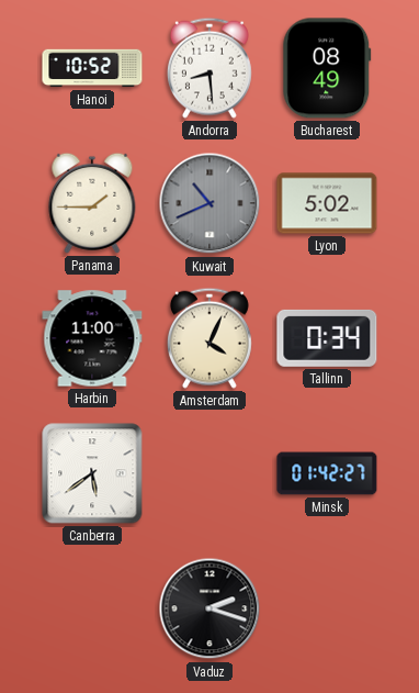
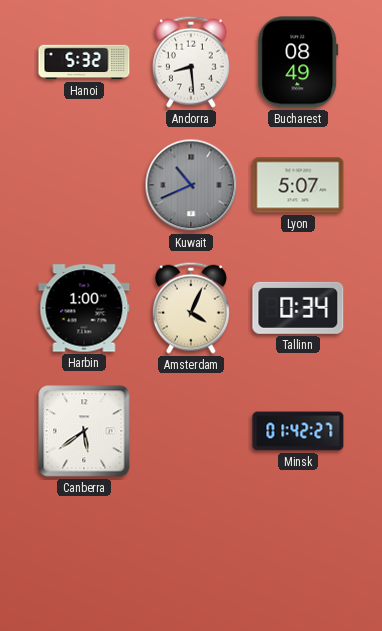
Hanoi: 10:52 -> 5:32
Panama: 1:45 -> none
Lyon: 5:02 -> 5:07
Harbin: 11:00 -> 1:00
Vaduz: 2:18 -> none
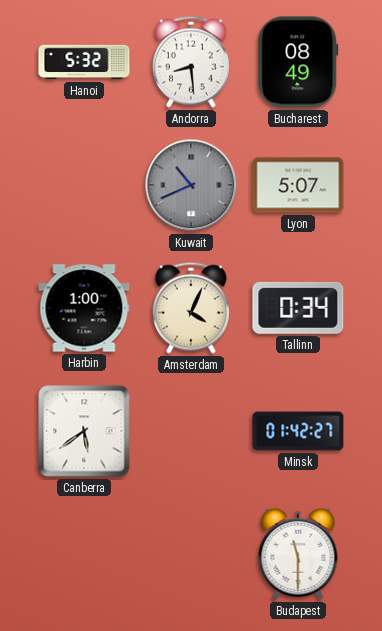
Budapest: none -> 11:30
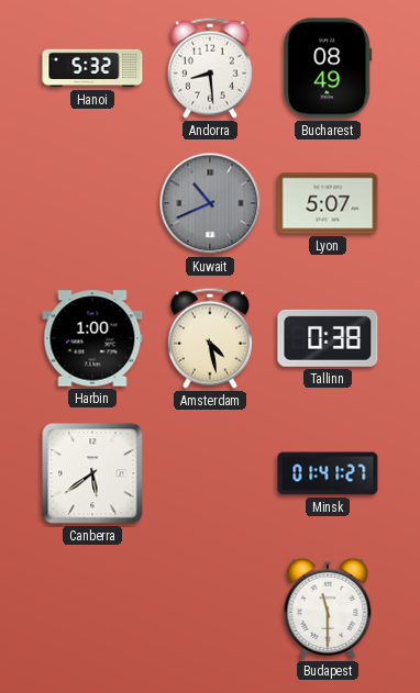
Amsterdam: 4:04 -> 4:28
Tallinn: 0:34 -> 0:38
Minsk: 01:42 -> 01:41
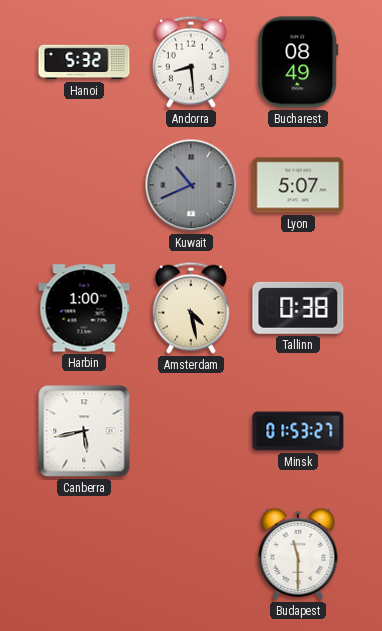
Canberra: 5:39 -> 5:43
Minsk: 01:41 -> 01:53
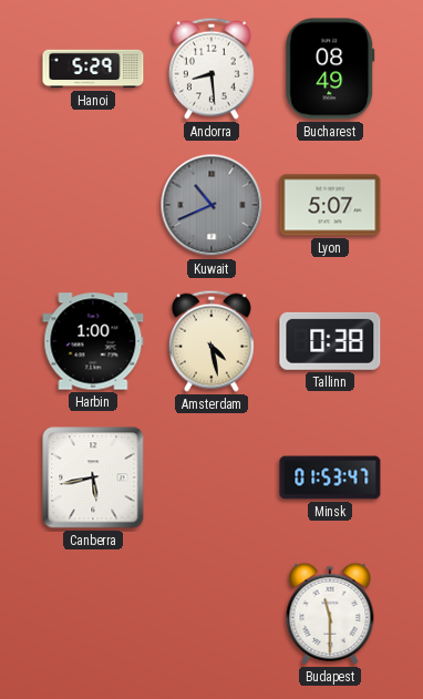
Hanoi: 5:32 -> 5:29
Minsk: 01:53:27 -> 01:53:47
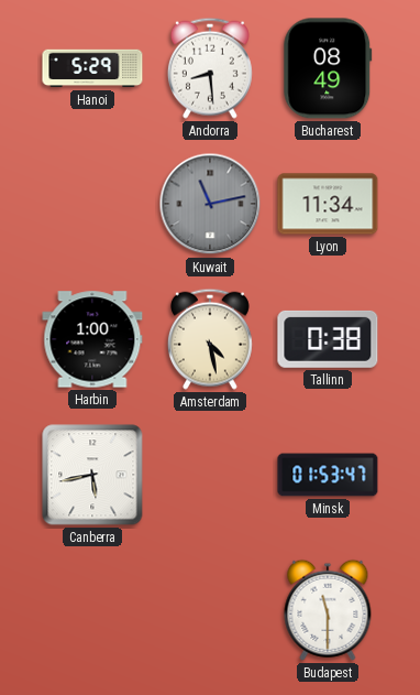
Kuwait: 10:41 -> 11:13
Lyon: 5:07 -> 11:34
